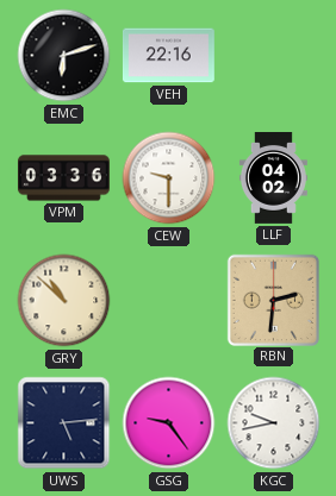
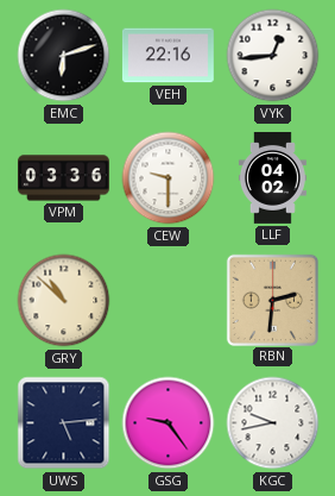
VYK: none -> 12:44
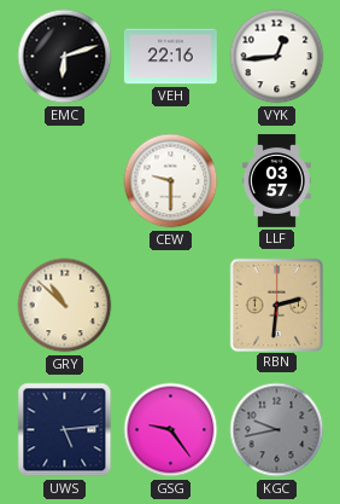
VPM: 03:36 -> none
LLF: 04:02 -> 03:57
KGC dial: white -> grey
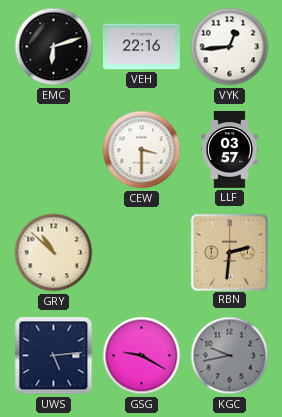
CEW: 9:30 -> 3:30
GSG: 9:24 -> 9:20
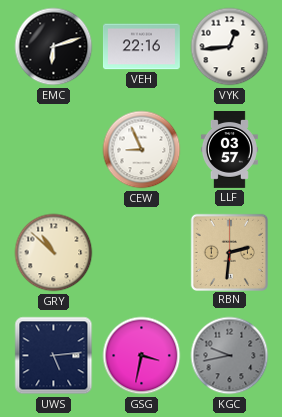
CEW: 3:30 -> 8:56
GSG: 9:20 -> 3:32
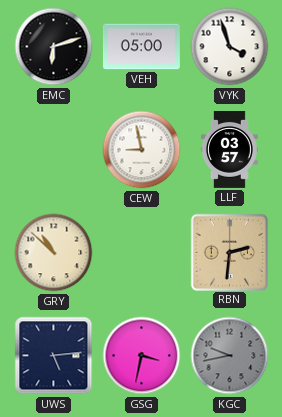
VEH: 22:16 -> 05:00
VYK: 12:44 -> 3:57
CEW: 8:56 -> 8:58
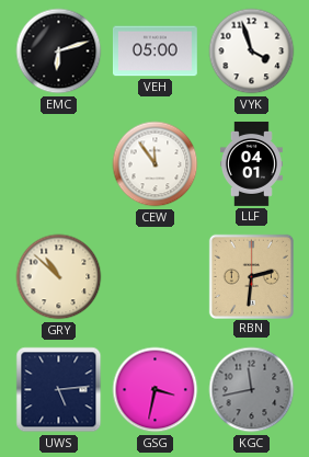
CEW: 8:58 -> 11:54
LLF: 03:57 -> 04:01
KGC: 9:43 -> 11:43
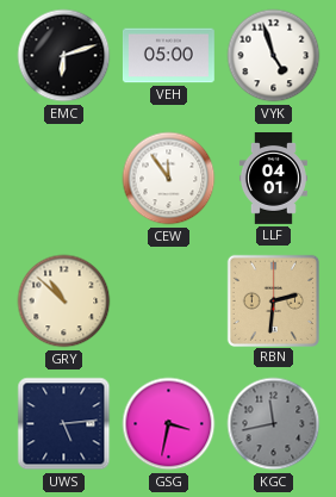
VYK: 3:57 -> 4:57
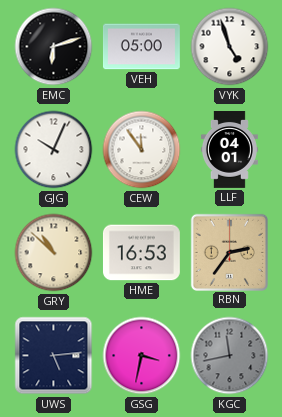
GJG: none -> 10:04
HME: none -> 16:53
RBN: 2:31 -> 2:36
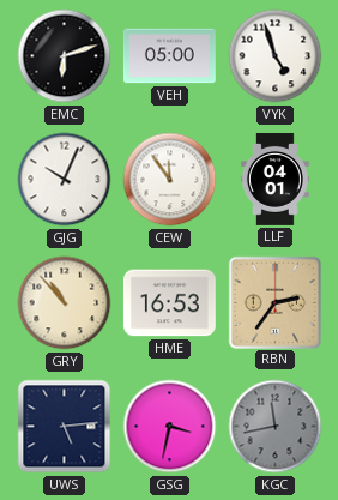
GRY: 10:52 -> 10:53
